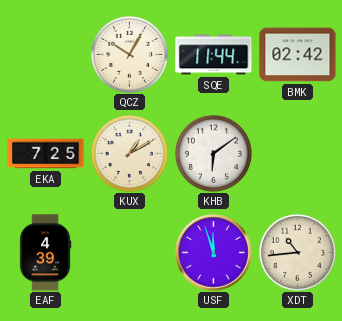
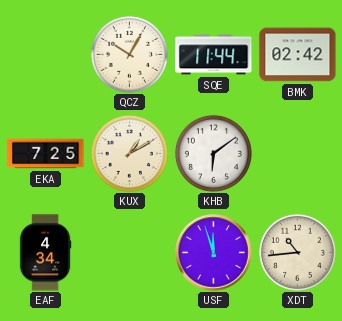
EAF: 4:39 -> 4:34
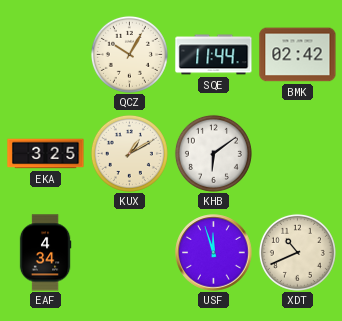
EKA: 7:25 -> 3:25
XDT: 10:44 -> 10:41
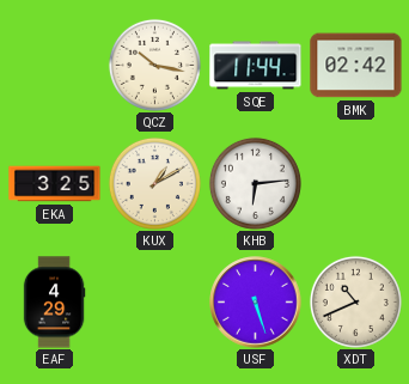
QCZ: 10:05 -> 10:17
KHB: 6:09 -> 6:14
EAF: 4:34 -> 4:29
USF: 11:57 -> 5:27
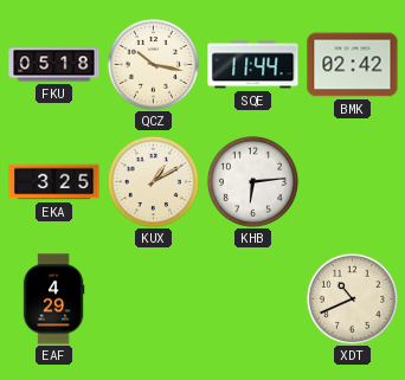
FKU: none -> 05:18
USF: 5:27 -> none
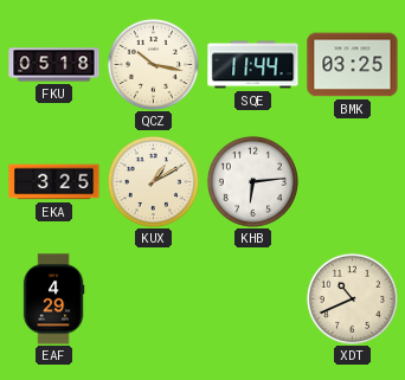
BMK: 02:42 -> 03:25
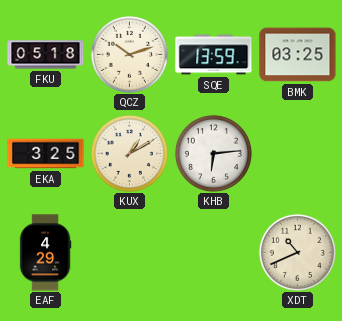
QCZ: 10:17 -> 10:12
SQE: 11:44 -> 13:59
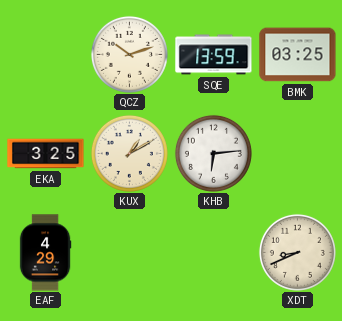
FKU: 05:18 -> none
XDT: 10:41 -> 8:41
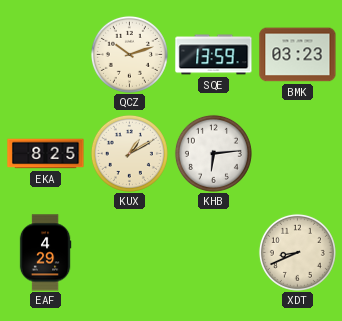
BMK: 03:25 -> 03:23
EKA: 3:25 -> 8:25
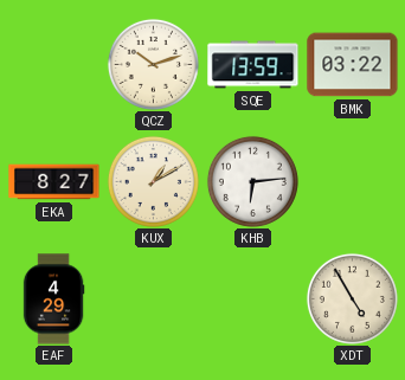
BMK: 03:23 -> 03:22
EKA: 8:25 -> 8:27
XDT: 8:41 -> 4:55
